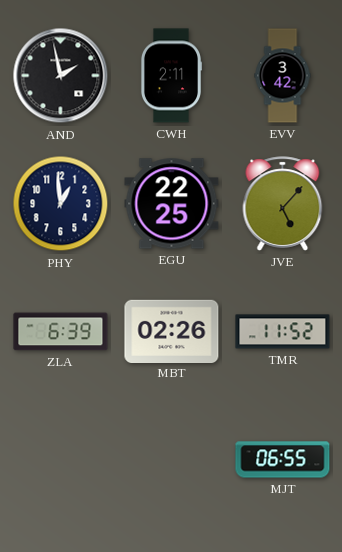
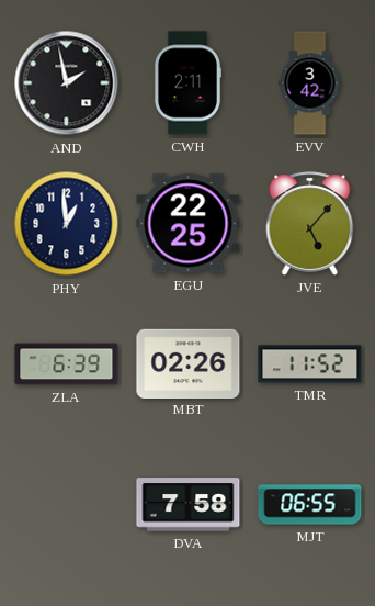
DVA: none -> 7:58
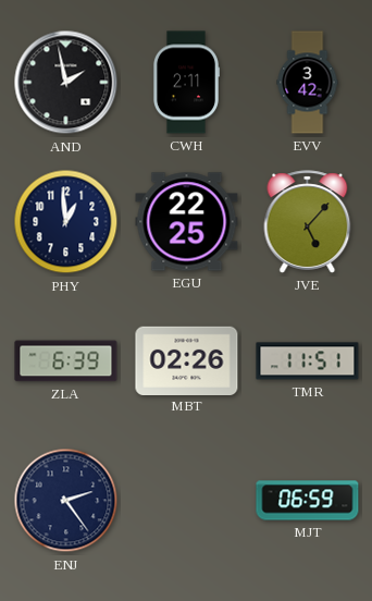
TMR: 11:52 -> 11:51
ENJ: none -> 2:24
DVA: 7:58 -> none
MJT: 06:55 -> 06:59
